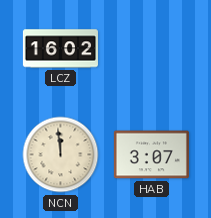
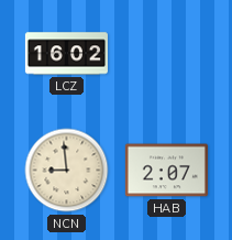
NCN: 11:59 -> 8:59
HAB: 3:07 -> 2:07
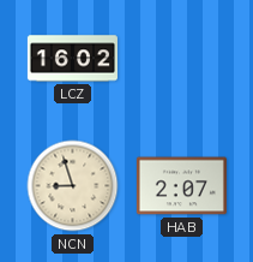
NCN: 8:59 -> 8:57
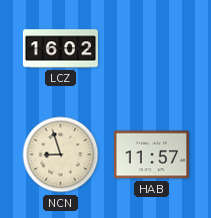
HAB: 2:07 -> 11:57
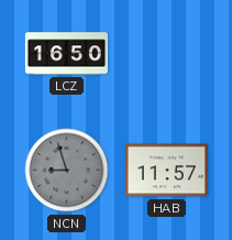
LCZ: 16:02 -> 16:50
NCN dial: cream -> grey
